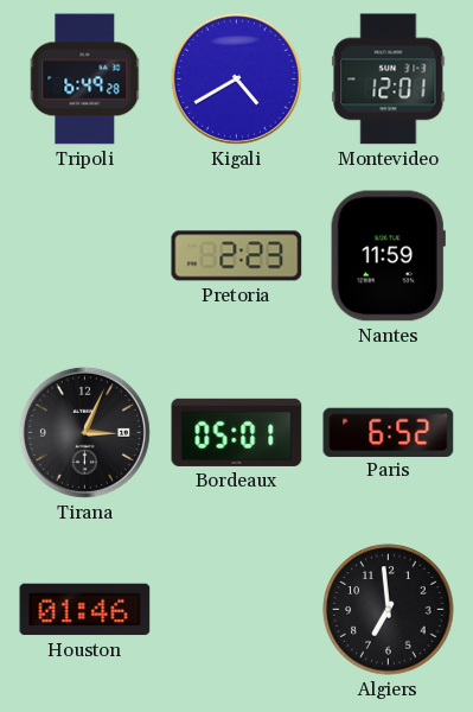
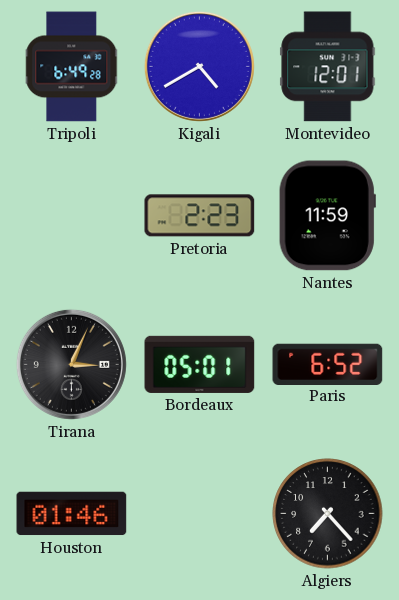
Algiers: 6:59 -> 7:23
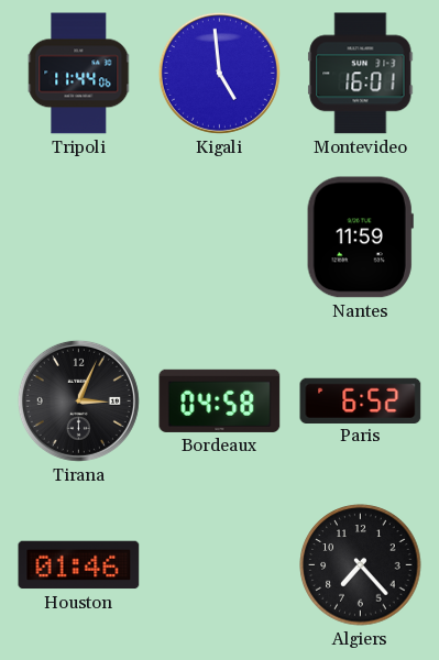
Tripoli: 6:49 -> 11:44
Kigali: 4:40 -> 4:59
Montevideo: 12:01 -> 16:01
Pretoria: 2:23 -> none
Bordeaux: 05:01 -> 04:58
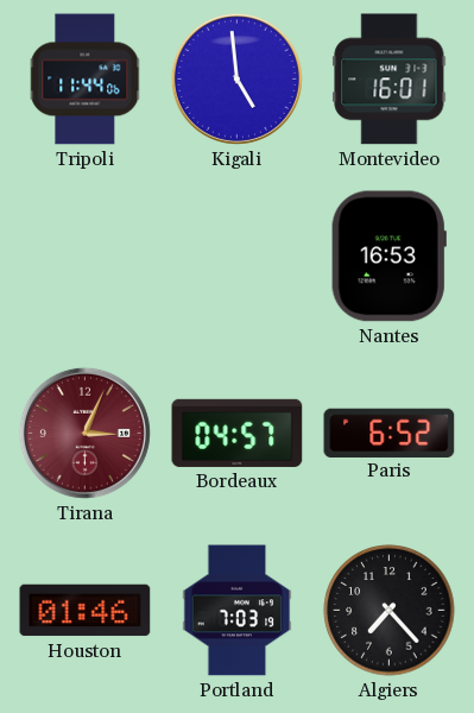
Nantes: 11:59 -> 16:53
Tirana dial: black -> burgundy
Bordeaux: 04:58 -> 04:57
Portland: none -> 7:03
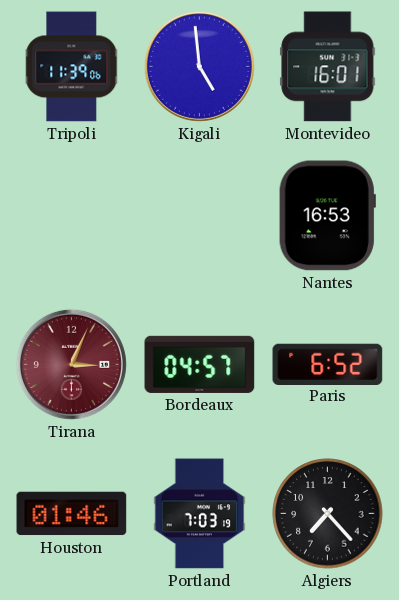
Tripoli: 11:44 -> 11:39
